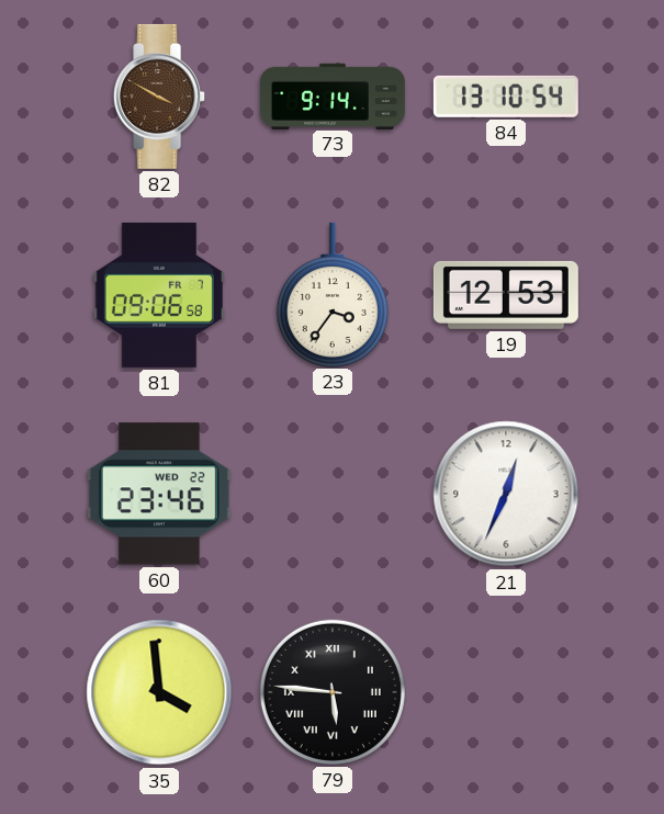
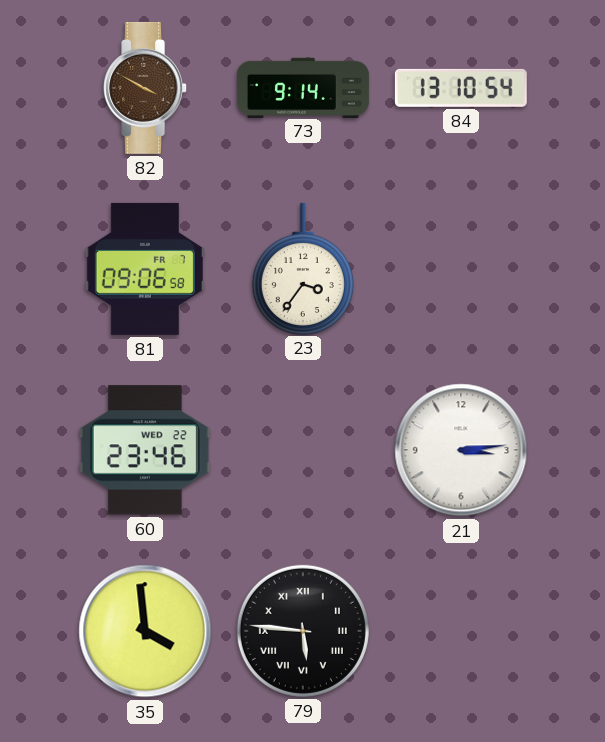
19: 12:53 -> none
21: 12:34 -> 3:14
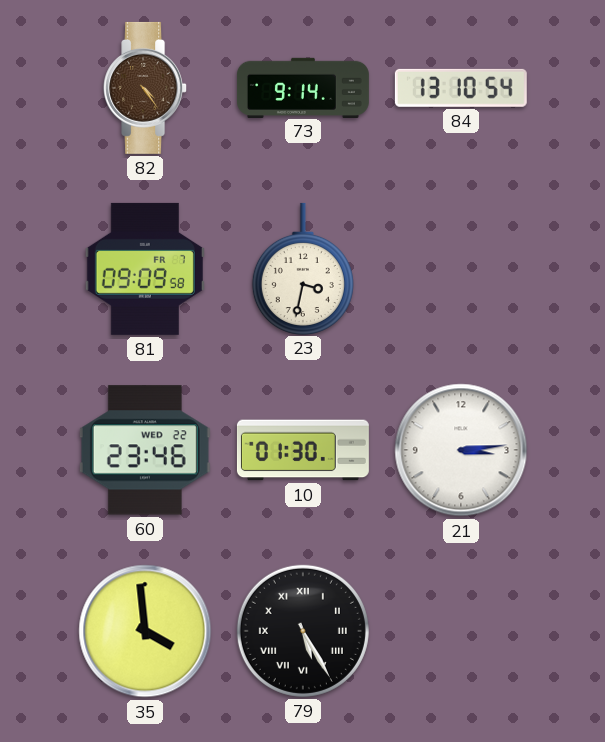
82: 3:50 -> 4:24
81: 09:06 -> 09:09
23: 3:36 -> 3:32
10: none -> 01:30
79: 5:46 -> 5:25
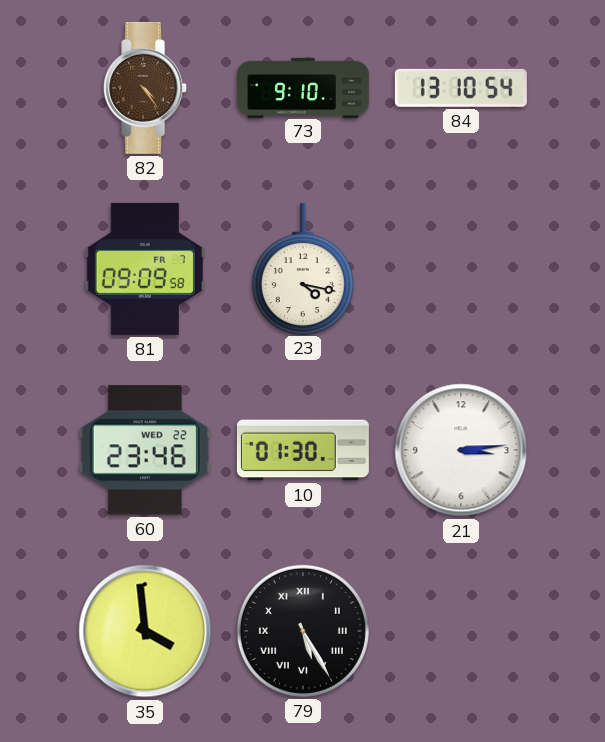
73: 9:14 -> 9:10
23: 3:32 -> 4:17
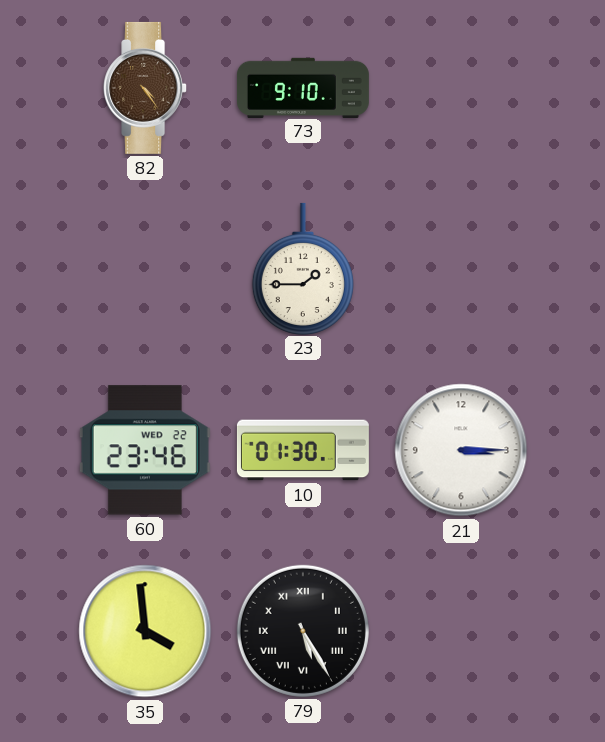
84: 13:10 -> none
81: 09:09 -> none
23: 4:17 -> 1:45
21: 3:14 -> 3:15
